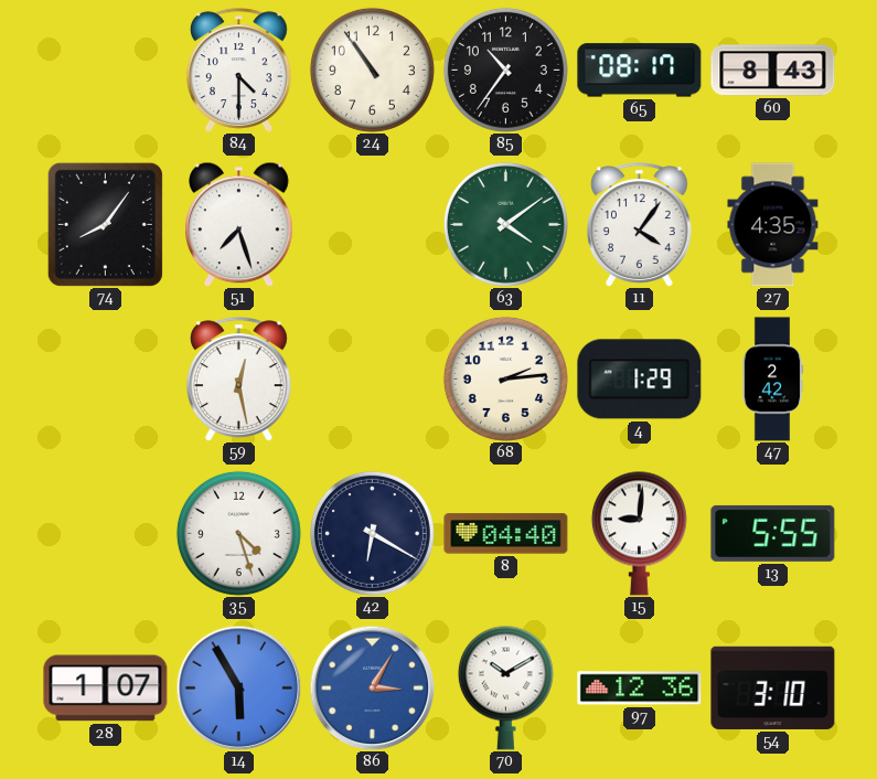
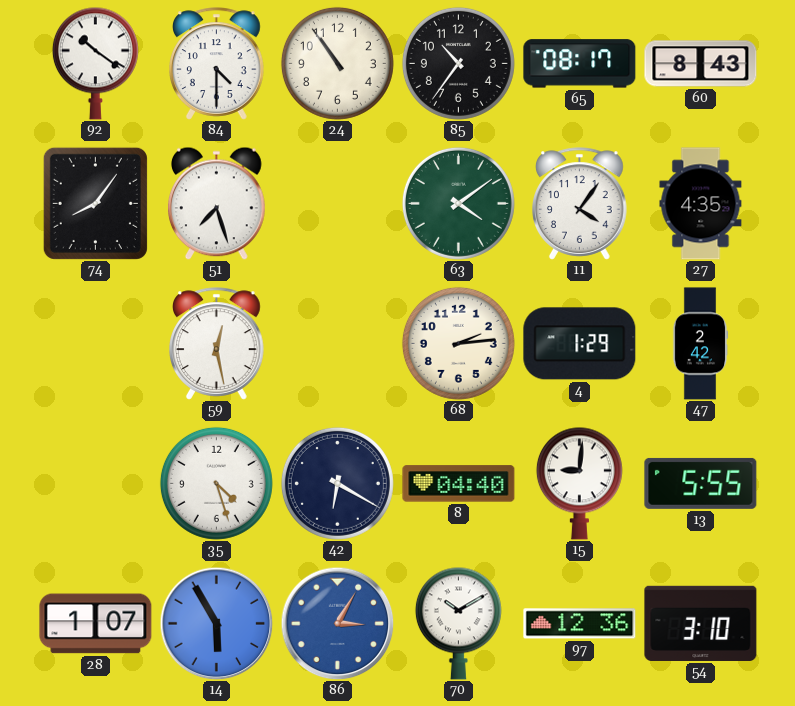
92: none -> 10:21
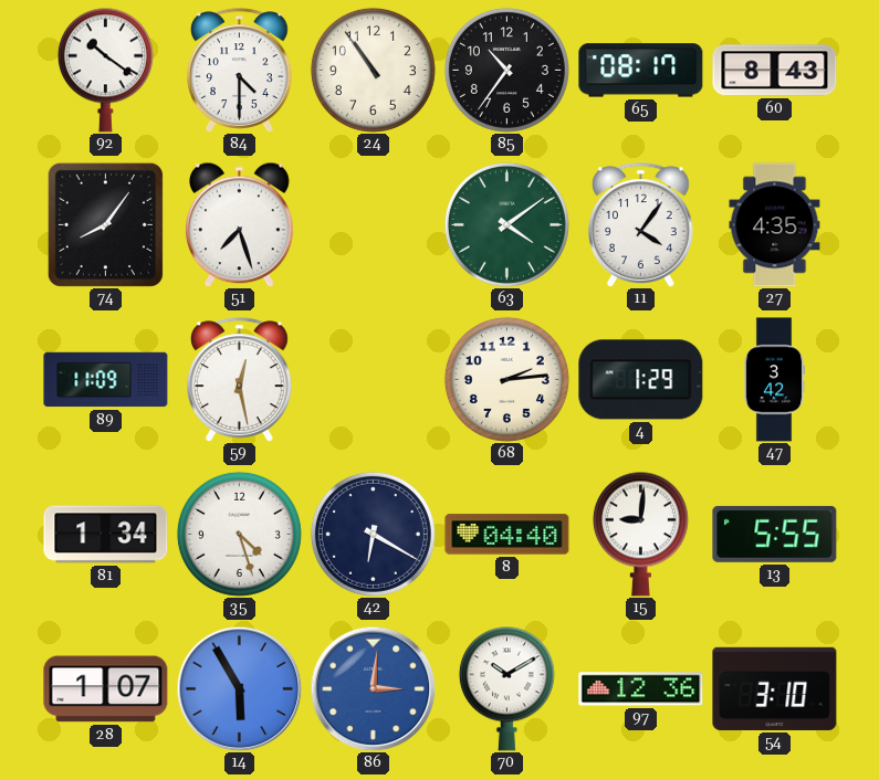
89: none -> 11:09
47: 2:42 -> 3:42
81: none -> 1:34
86: 3:05 -> 3:01
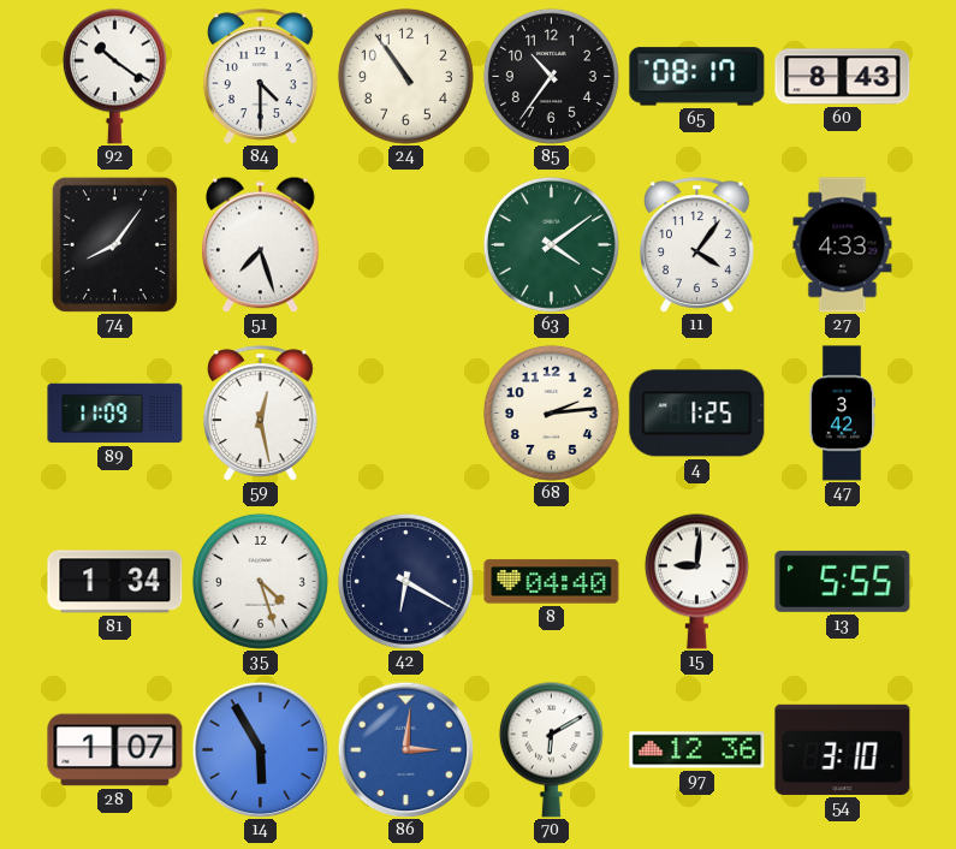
27: 4:35 -> 4:33
4: 1:29 -> 1:25
70: 10:10 -> 6:10
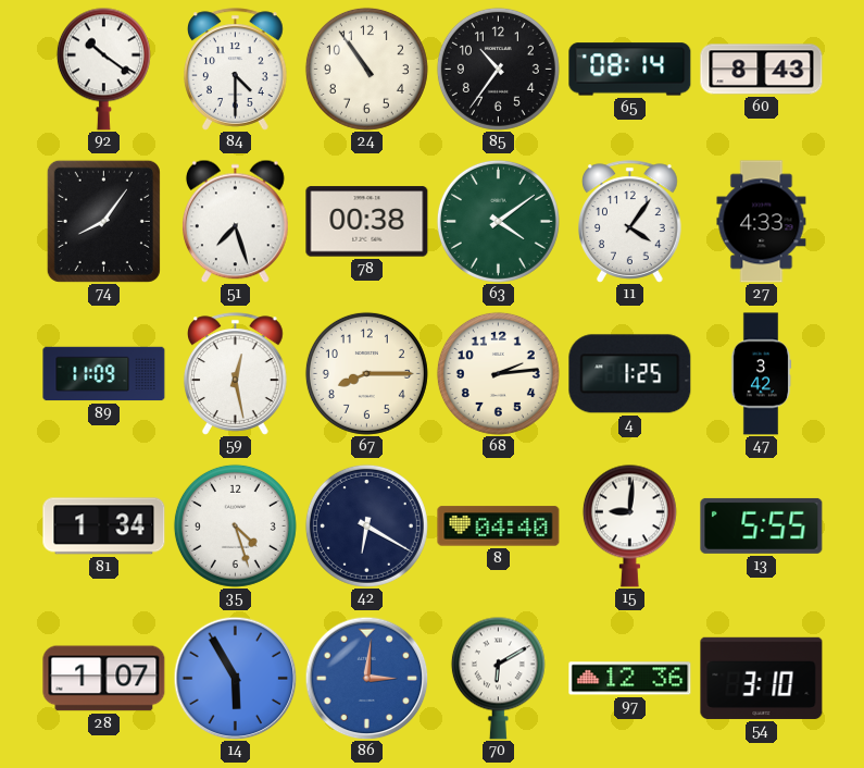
65: 08:17 -> 08:14
78: none -> 00:38
67: none -> 8:15
